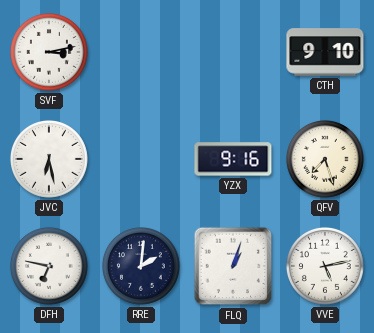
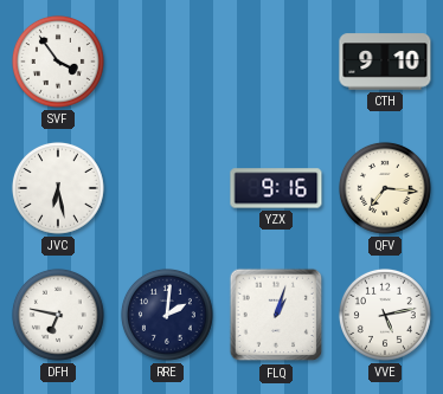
SVF: 3:13 -> 3:54
QFV: 7:27 -> 7:16
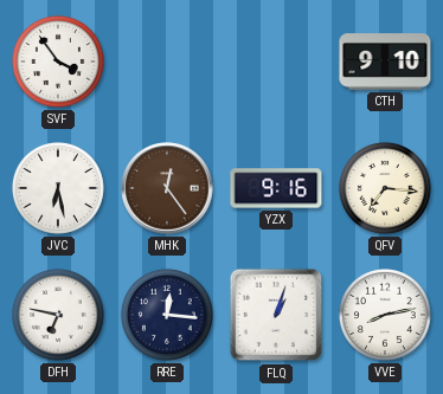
MHK: none -> 12:24
RRE: 2:01 -> 12:16
VVE: 5:13 -> 8:13
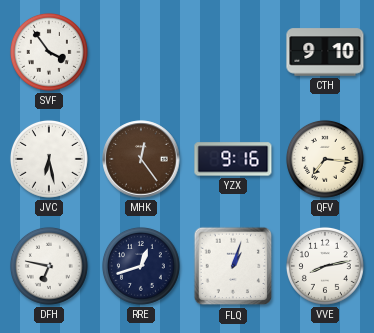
RRE: 12:16 -> 12:42
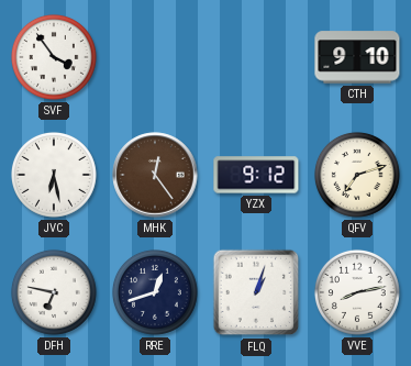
YZX: 9:16 -> 9:12
QFV: 7:16 -> 7:12
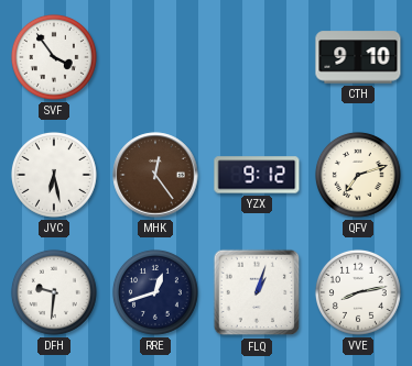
DFH: 6:47 -> 9:31
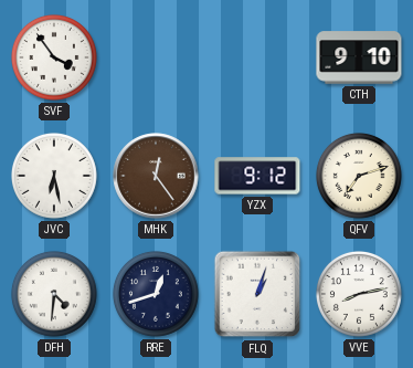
DFH: 9:31 -> 4:31
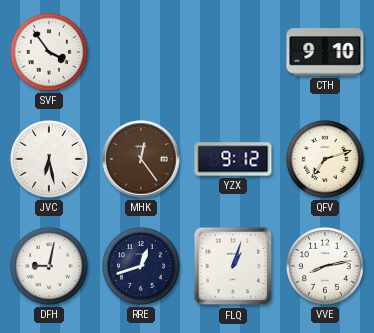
DFH: 4:31 -> 9:02
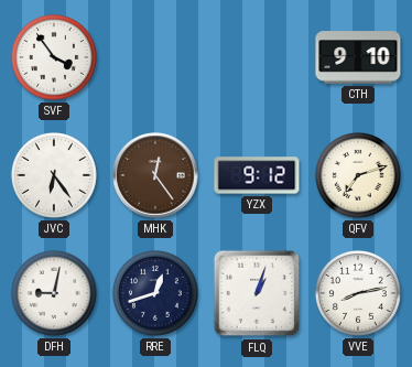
JVC: 6:28 -> 6:24
